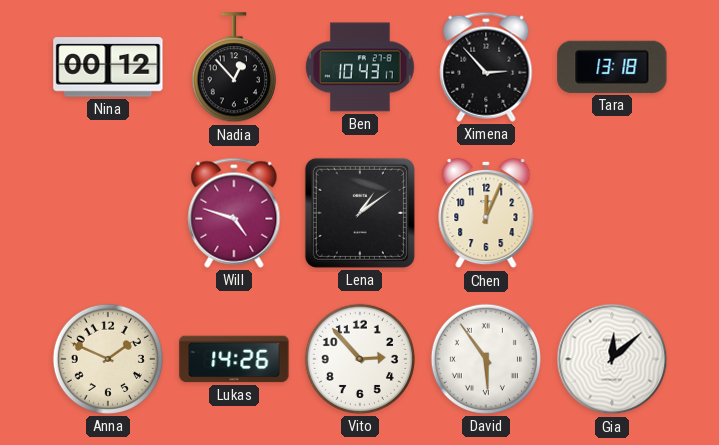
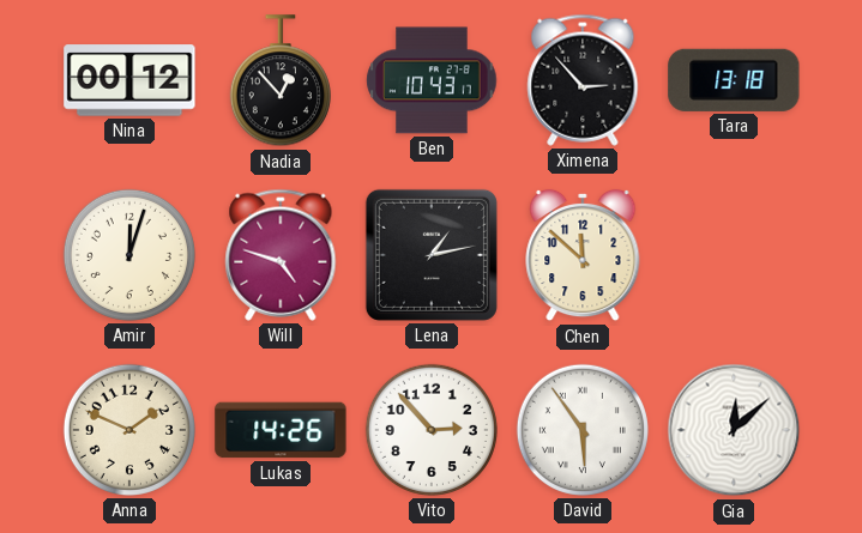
Amir: none -> 12:03
Lena: 1:09 -> 1:13
Chen: 12:04 -> 11:52
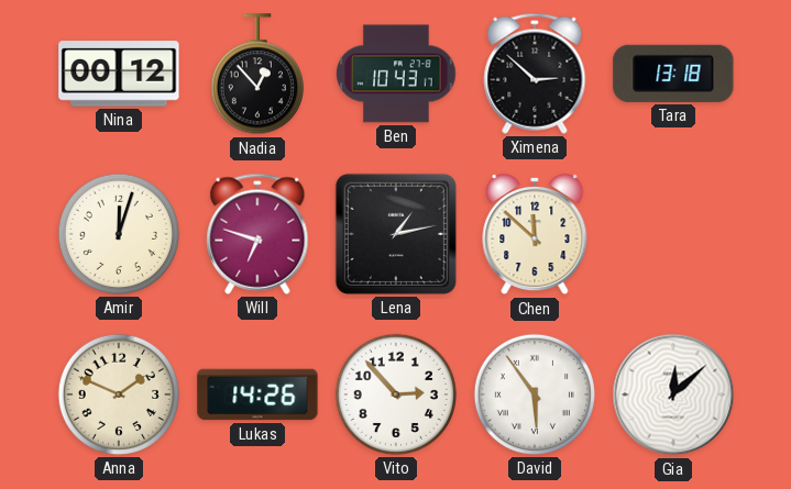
Ximena: 2:53 -> 2:52
Will: 4:48 -> 6:48
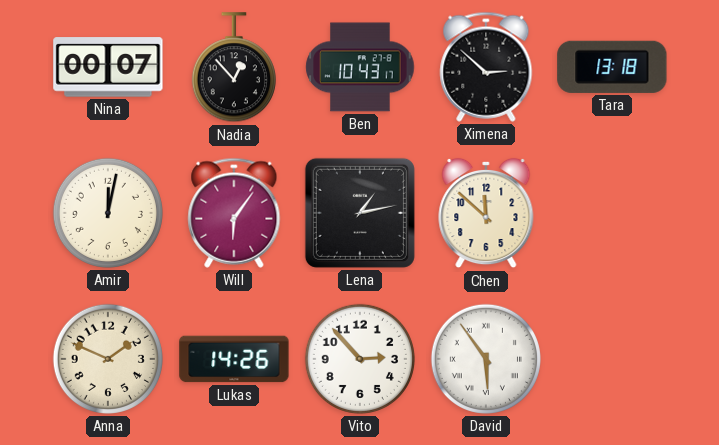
Nina: 00:12 -> 00:07
Amir: 12:03 -> 12:02
Will: 6:48 -> 6:06
Gia: 12:08 -> none
